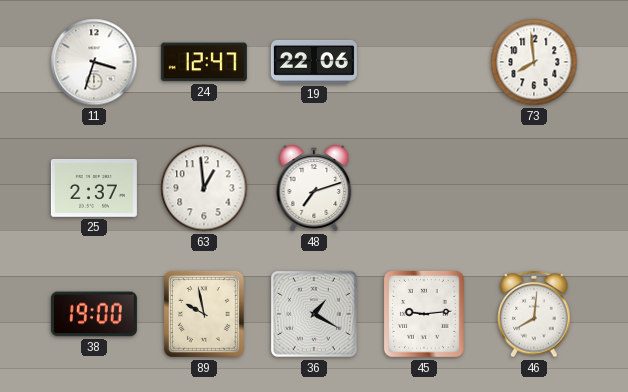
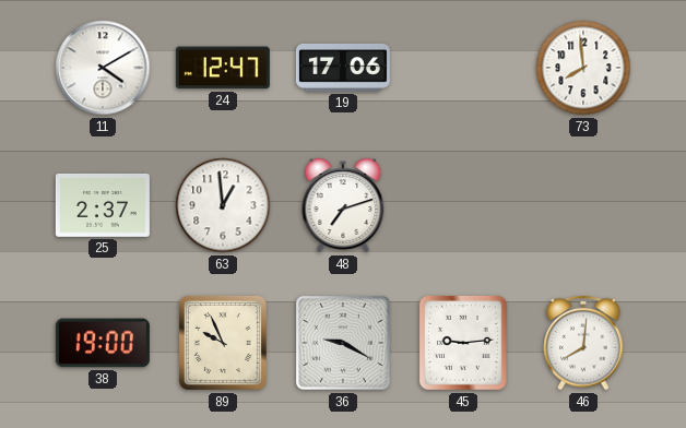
11: 3:33 -> 4:10
19: 22:06 -> 17:06
89: 9:58 -> 9:56
36: 1:20 -> 9:20
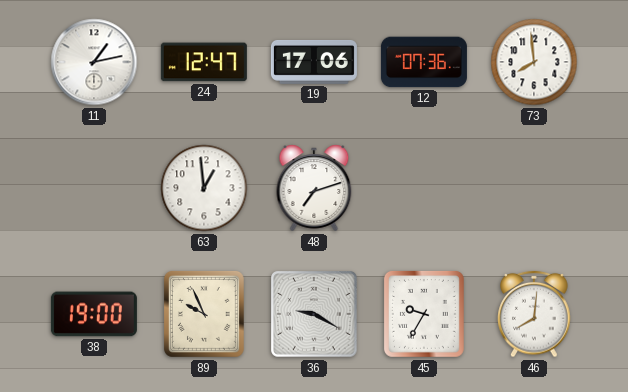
11: 4:10 -> 1:13
12: none -> 07:36
25: 2:37 -> none
45: 9:14 -> 9:35
